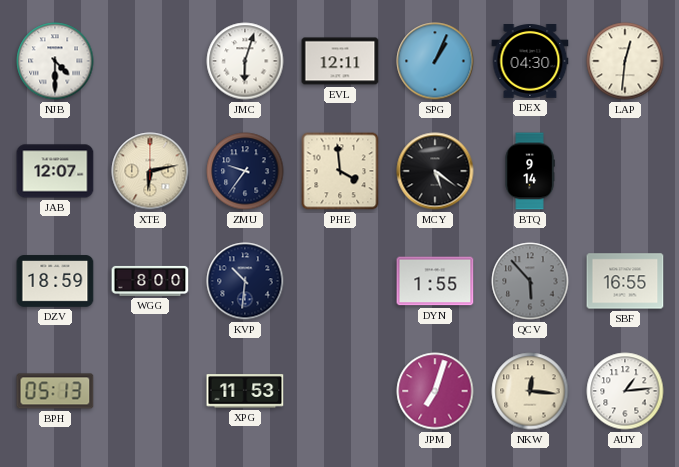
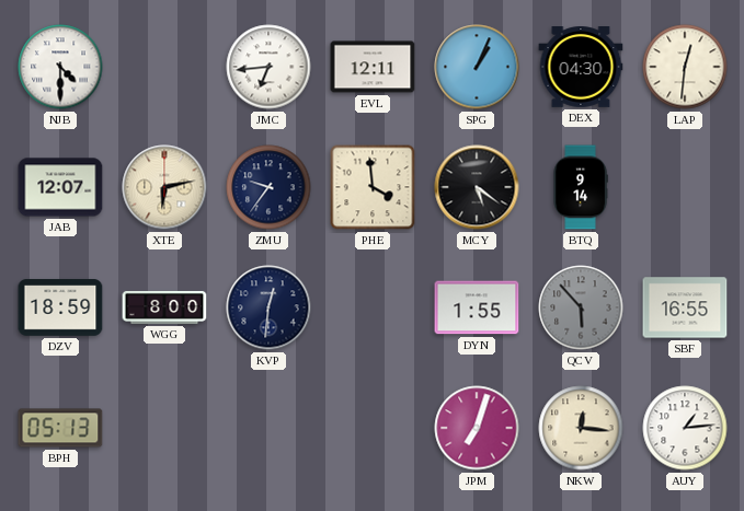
JMC: 6:03 -> 6:44
KVP: 10:31 -> 12:31
XPG: 11:53 -> none
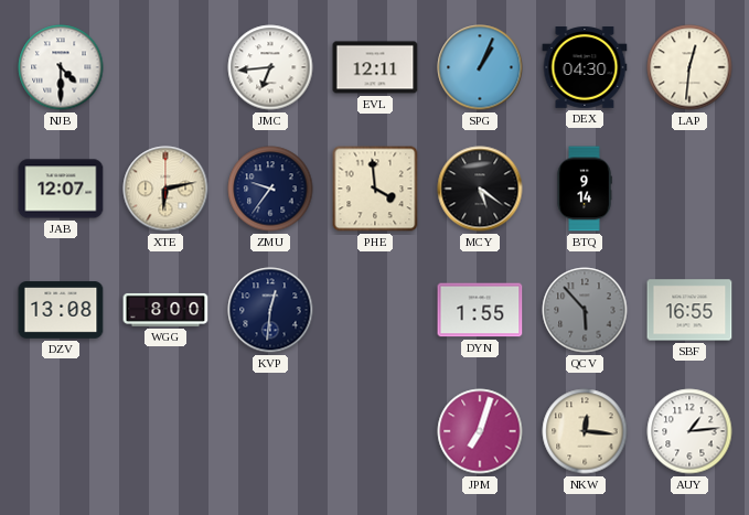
DZV: 18:59 -> 13:08
BPH: 05:13 -> none
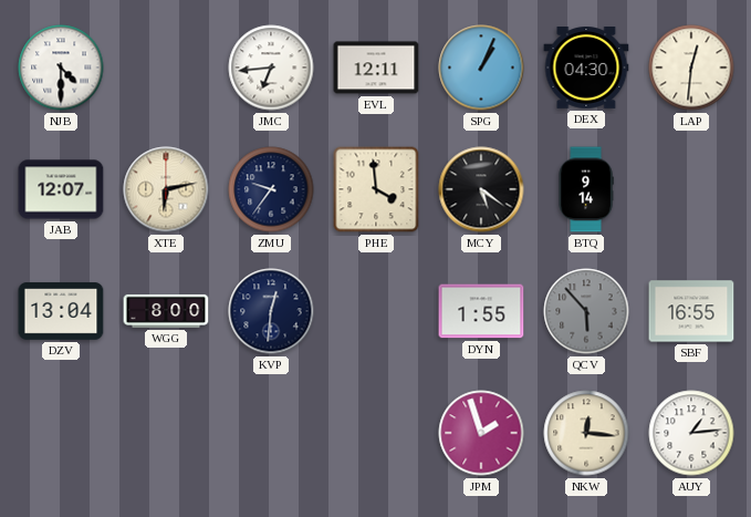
DZV: 13:08 -> 13:04
JPM: 7:03 -> 1:57
